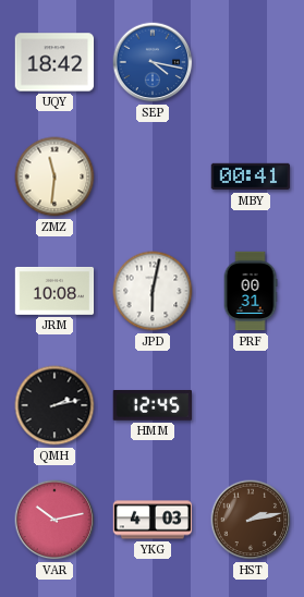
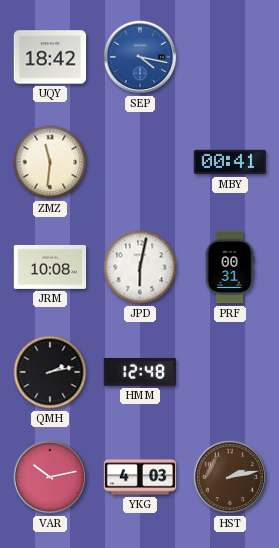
HMM: 12:45 -> 12:48
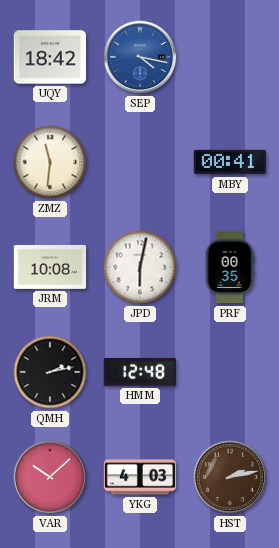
PRF: 00:31 -> 00:35
VAR: 10:13 -> 10:08
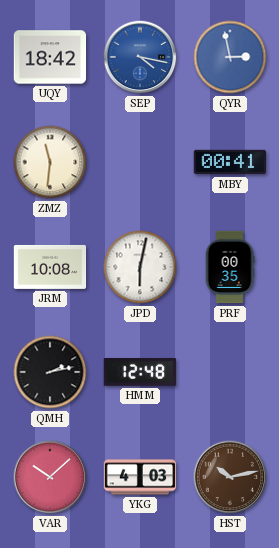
QYR: none -> 2:58
HST: 2:13 -> 10:13
